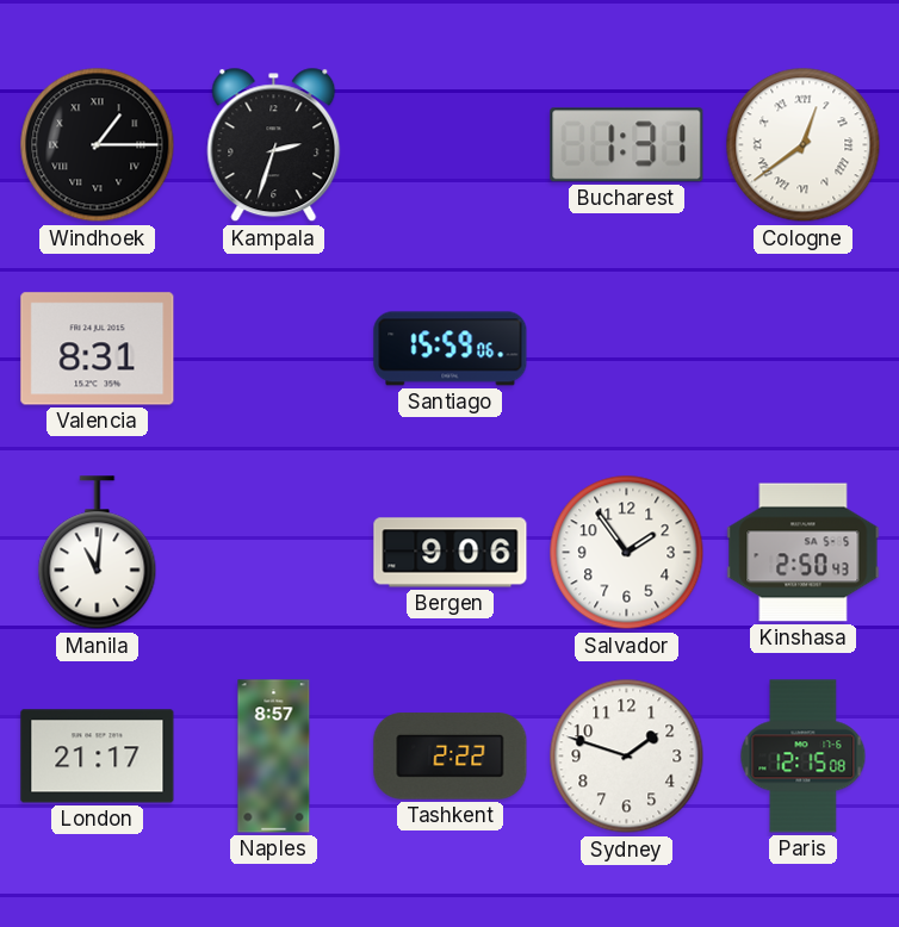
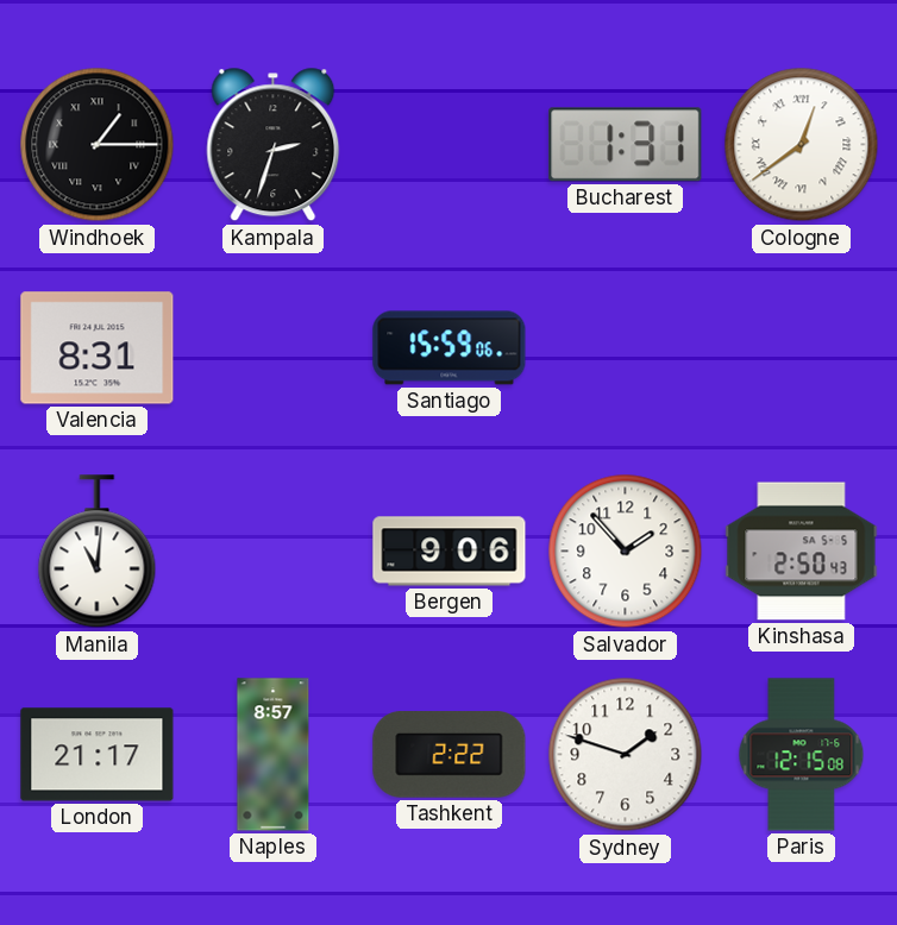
Salvador: 1:54 -> 1:53
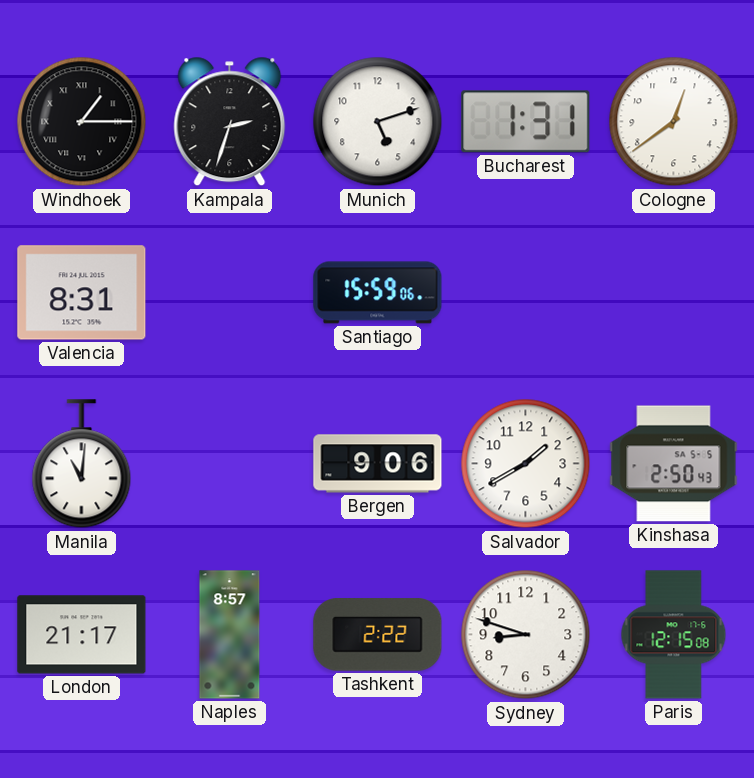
Munich: none -> 5:12
Cologne numerals: Roman -> Arabic
Salvador: 1:53 -> 1:40
Sydney: 1:48 -> 8:48
